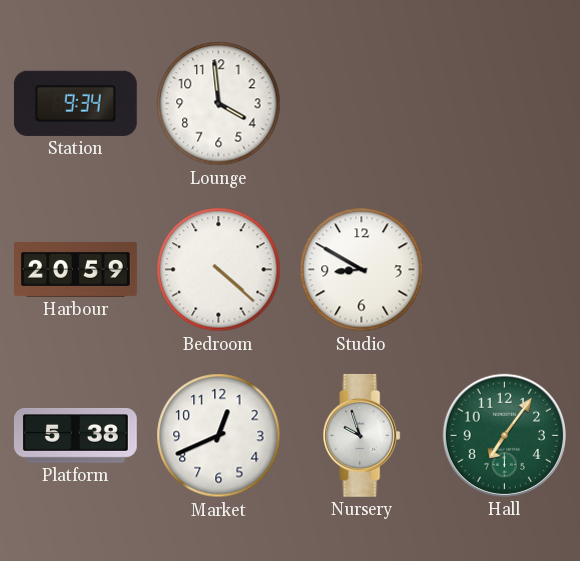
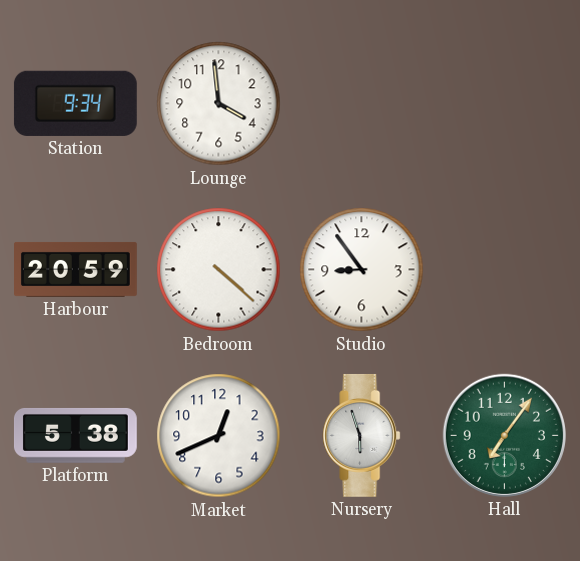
Studio: 8:50 -> 8:54
Nursery: 9:57 -> 5:57
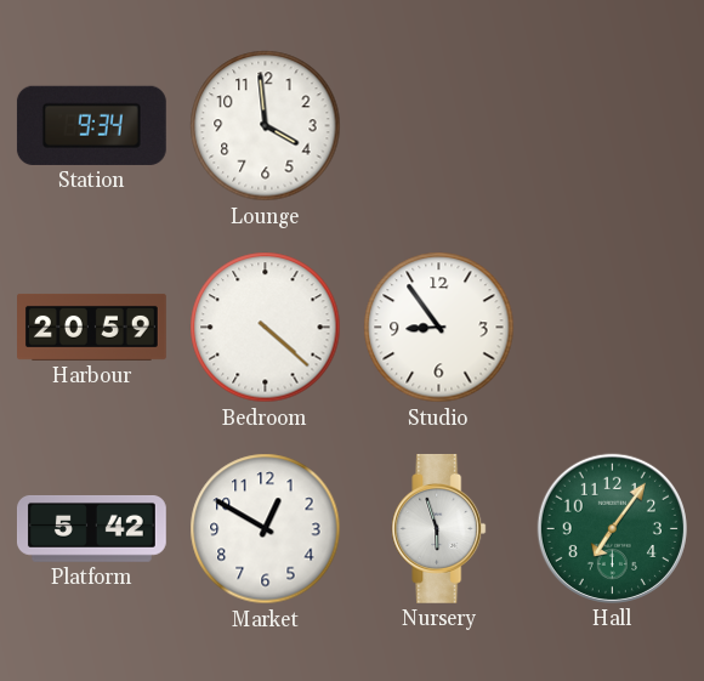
Platform: 5:38 -> 5:42
Market: 12:41 -> 12:50
